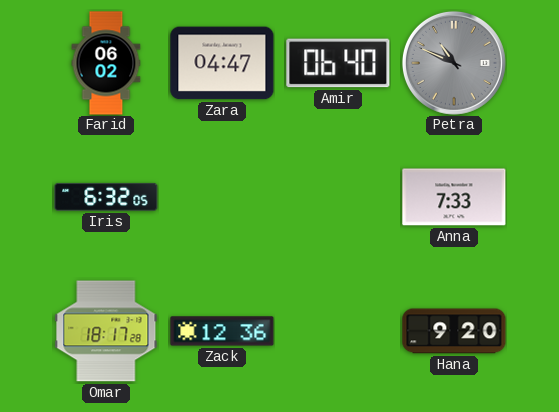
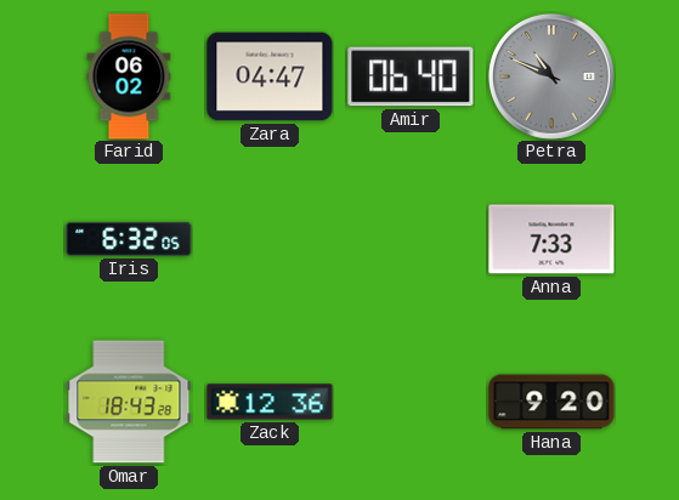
Omar: 18:17 -> 18:43
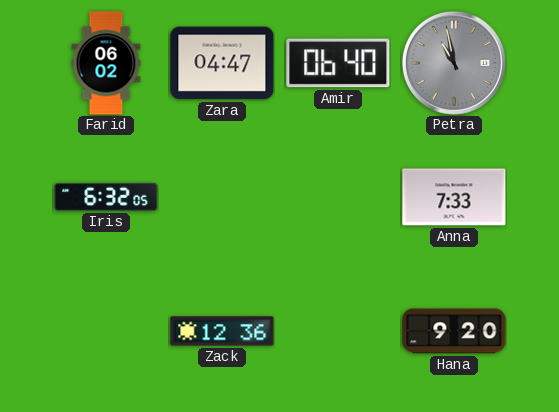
Petra: 10:49 -> 10:58
Omar: 18:43 -> none
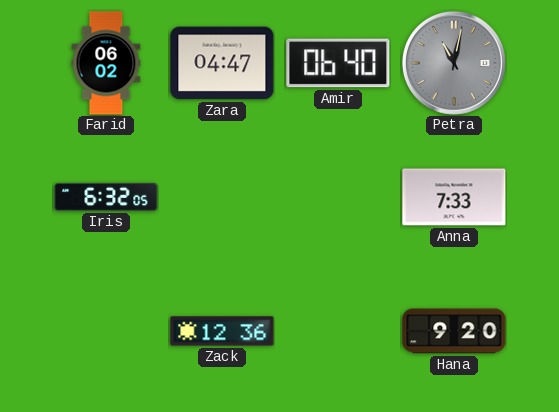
Petra: 10:58 -> 11:02
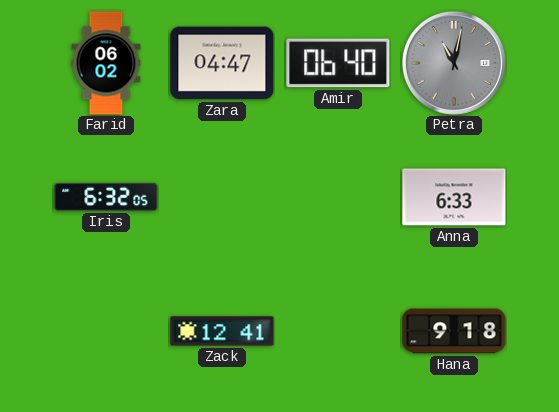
Anna: 7:33 -> 6:33
Zack: 12:36 -> 12:41
Hana: 9:20 -> 9:18
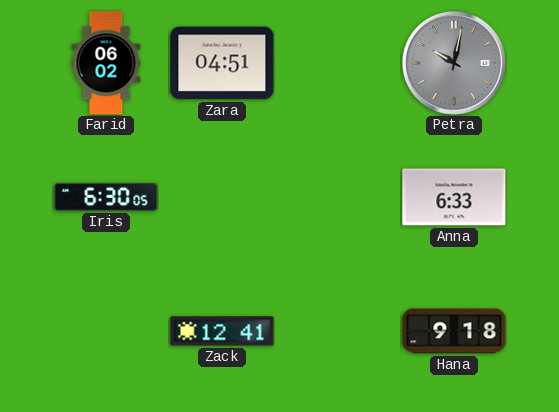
Zara: 04:47 -> 04:51
Amir: 06:40 -> none
Petra: 11:02 -> 10:02
Iris: 6:32 -> 6:30
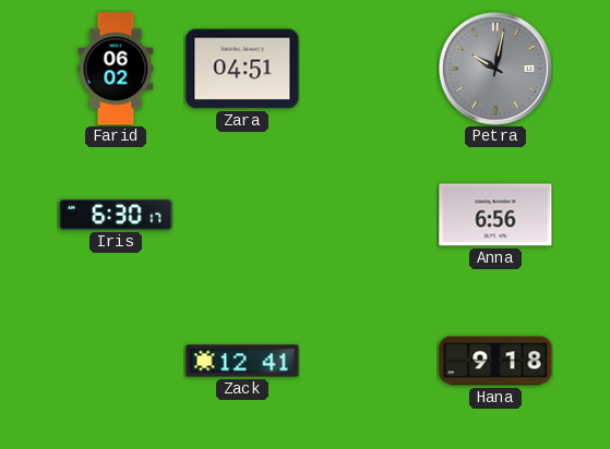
Iris: 6:30:05 -> 6:30:17
Anna: 6:33 -> 6:56
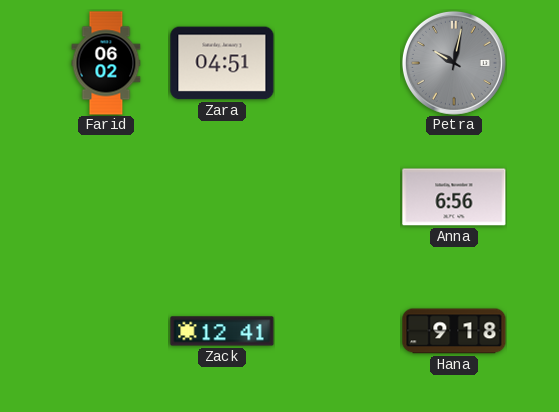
Iris: 6:30 -> none
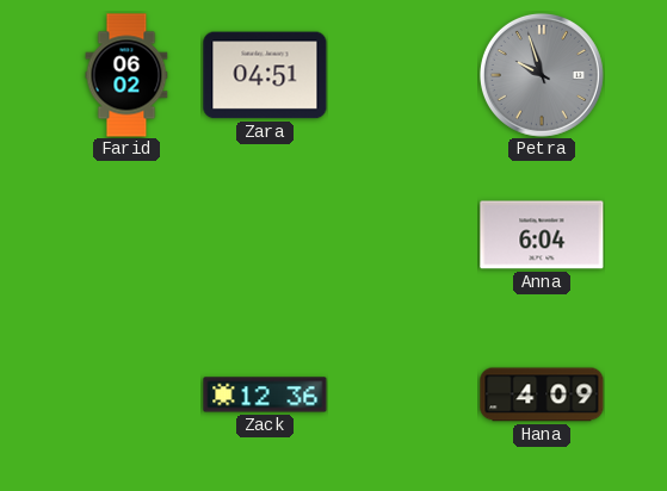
Petra: 10:02 -> 9:57
Anna: 6:56 -> 6:04
Zack: 12:41 -> 12:36
Hana: 9:18 -> 4:09
